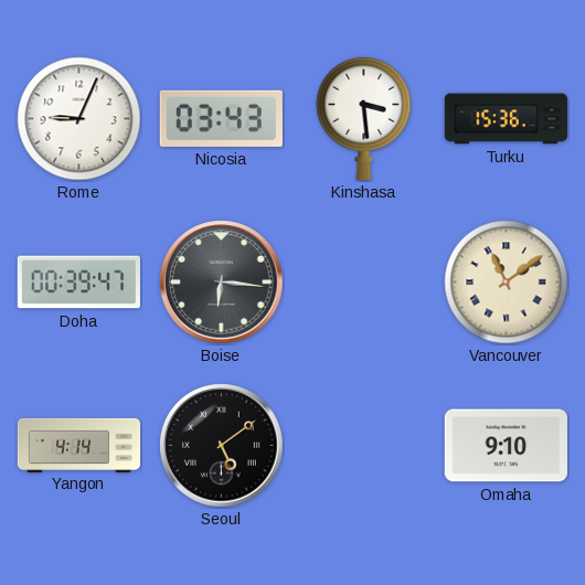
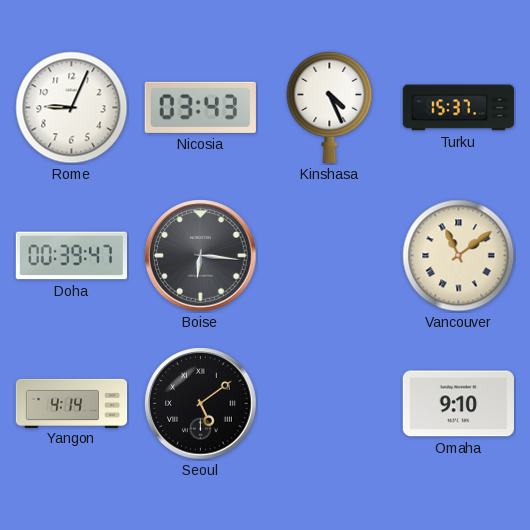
Kinshasa: 3:29 -> 4:26
Turku: 15:36 -> 15:37
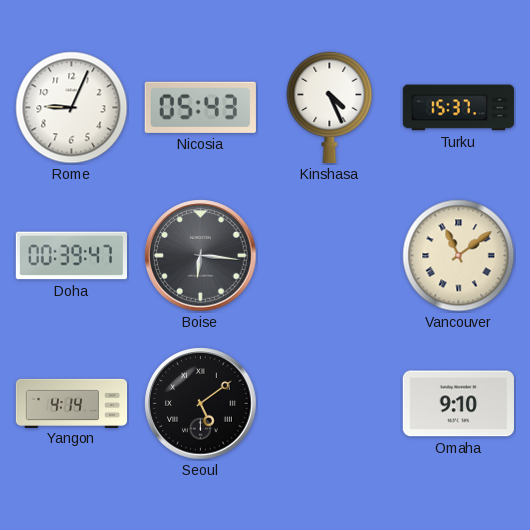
Nicosia: 03:43 -> 05:43
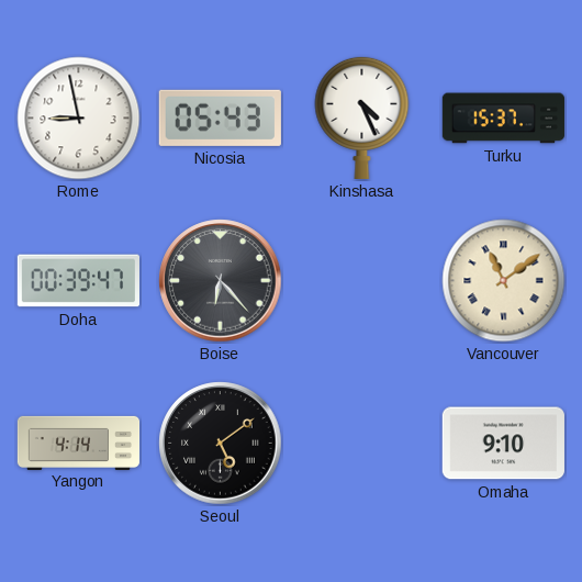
Rome: 9:04 -> 8:58
Boise: 6:16 -> 6:23
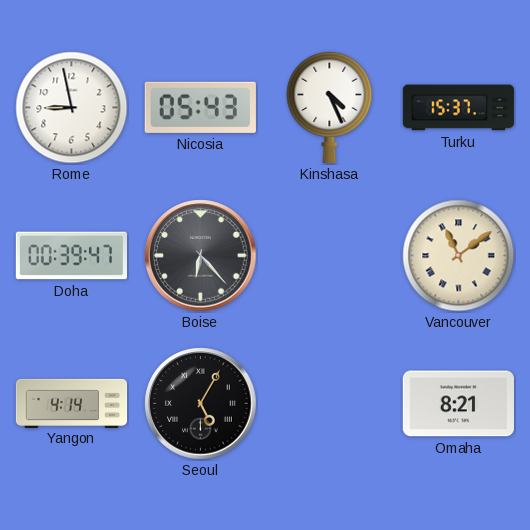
Seoul: 5:09 -> 5:05
Omaha: 9:10 -> 8:21
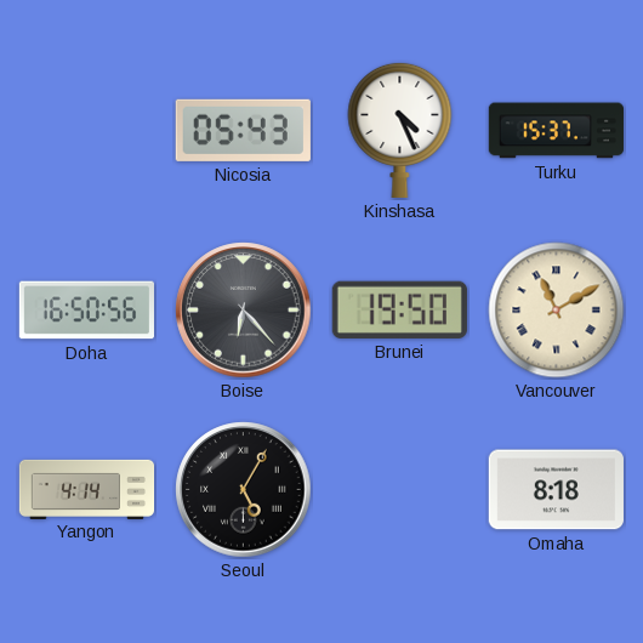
Rome: 8:58 -> none
Doha: 00:39 -> 16:50
Brunei: none -> 19:50
Vancouver: 11:09 -> 11:10
Omaha: 8:21 -> 8:18
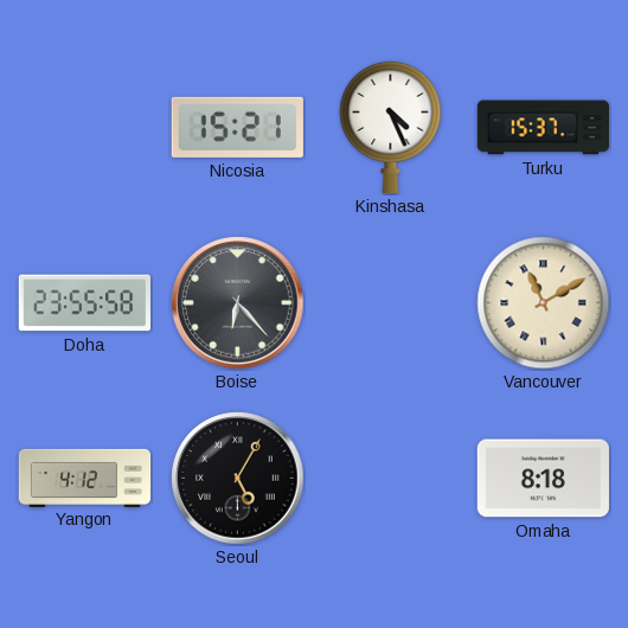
Nicosia: 05:43 -> 15:21
Doha: 16:50 -> 23:55
Brunei: 19:50 -> none
Yangon: 4:14 -> 4:12
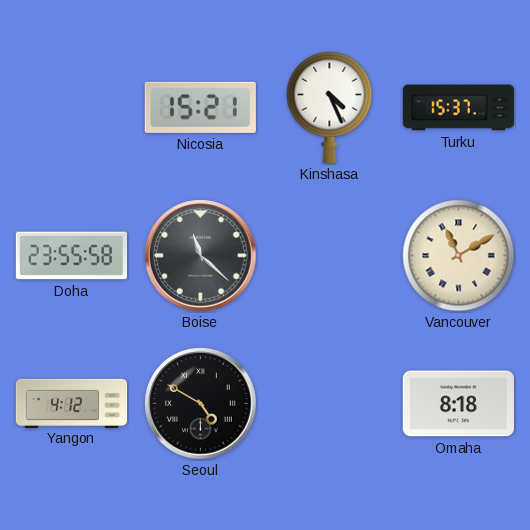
Boise: 6:23 -> 11:22
Seoul: 5:05 -> 4:50
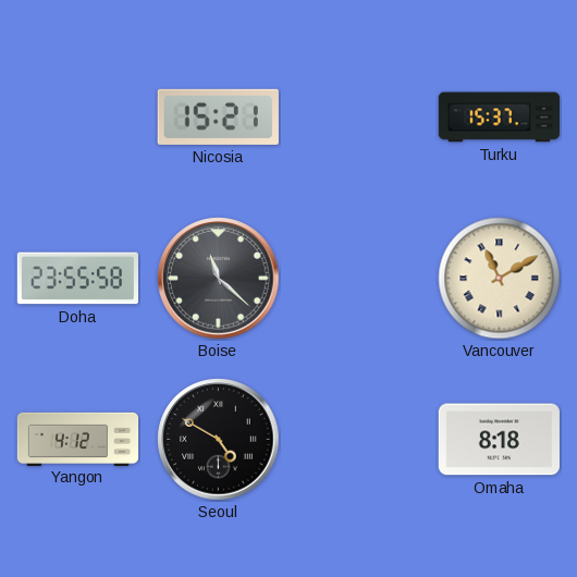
Kinshasa: 4:26 -> none
